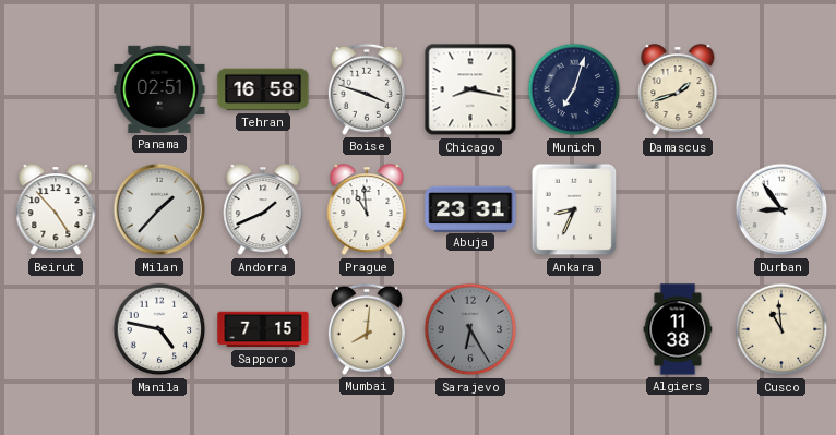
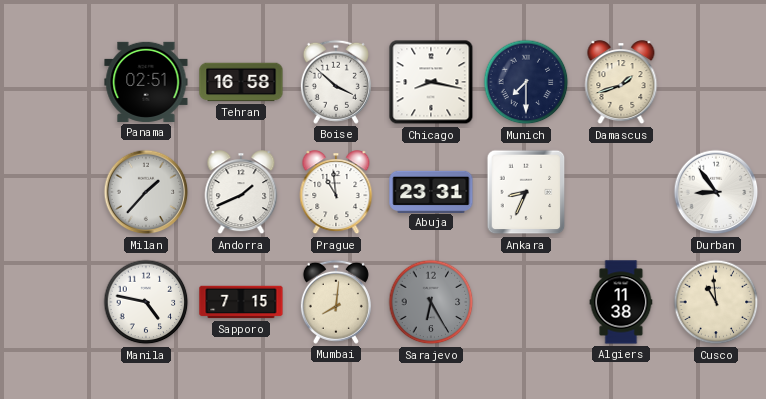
Boise: 3:48 -> 3:52
Munich: 7:03 -> 7:30
Beirut: 4:53 -> none
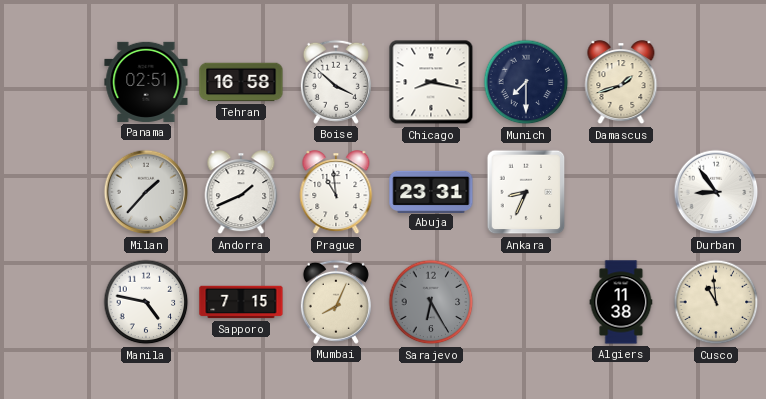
Mumbai: 8:01 -> 8:04
